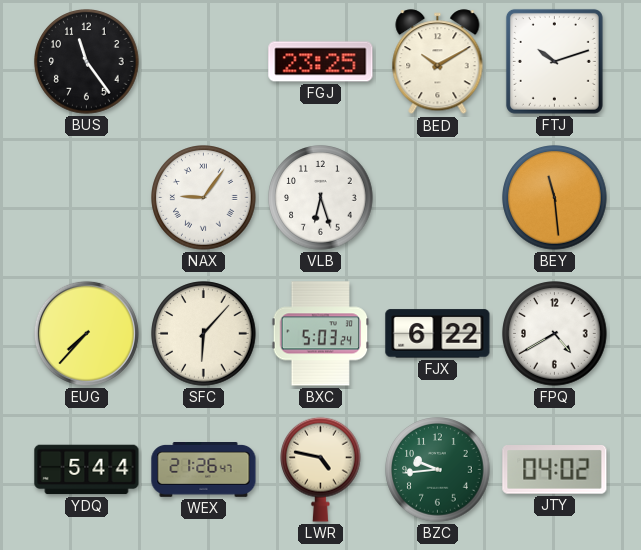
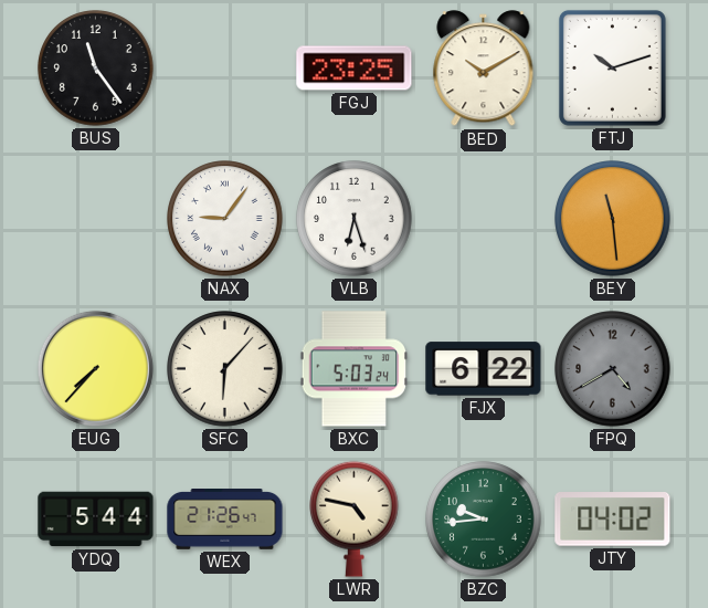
FPQ dial: white -> grey
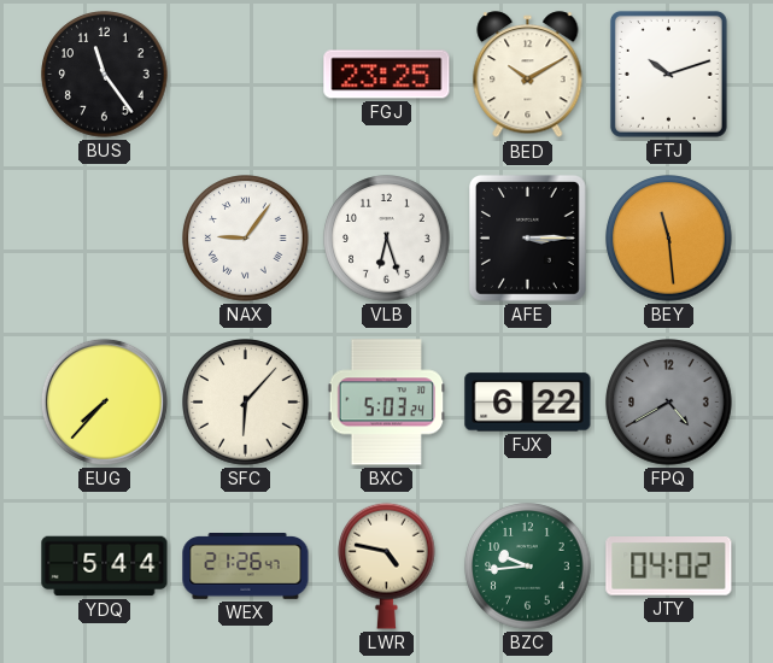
AFE: none -> 3:15
